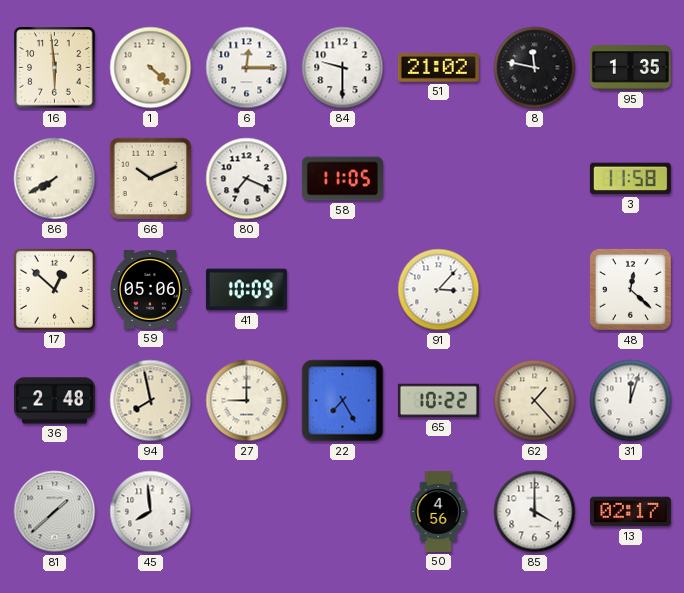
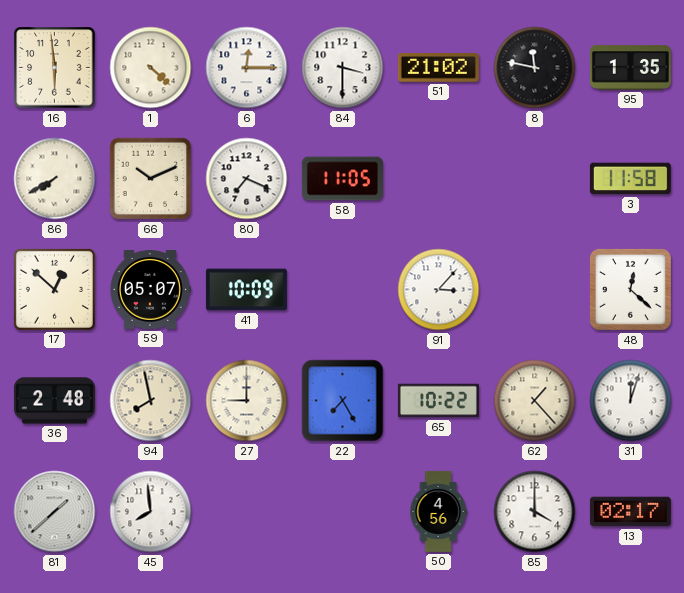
84: 9:30 -> 3:30
59: 05:06 -> 05:07
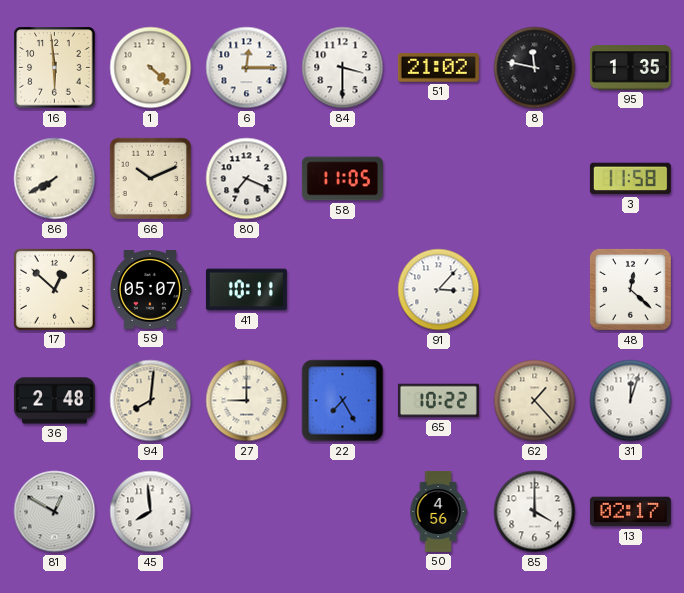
41: 10:09 -> 10:11
94: 7:58 -> 8:01
81: 1:38 -> 12:50
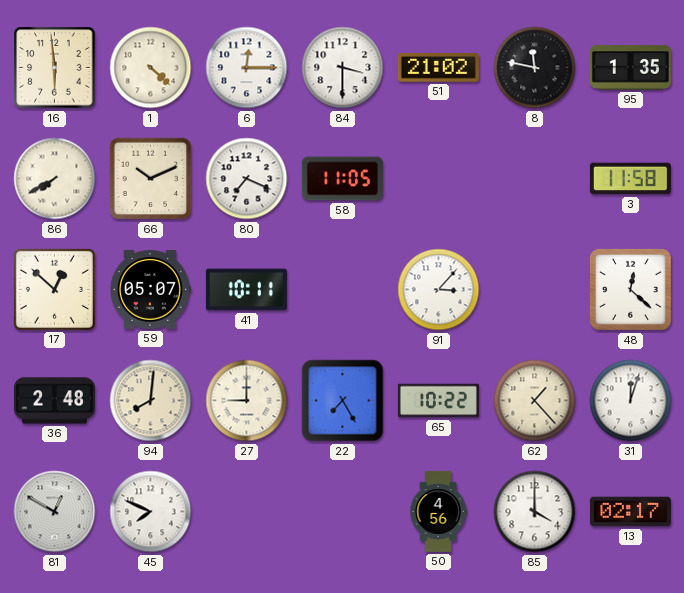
45: 7:59 -> 7:49
